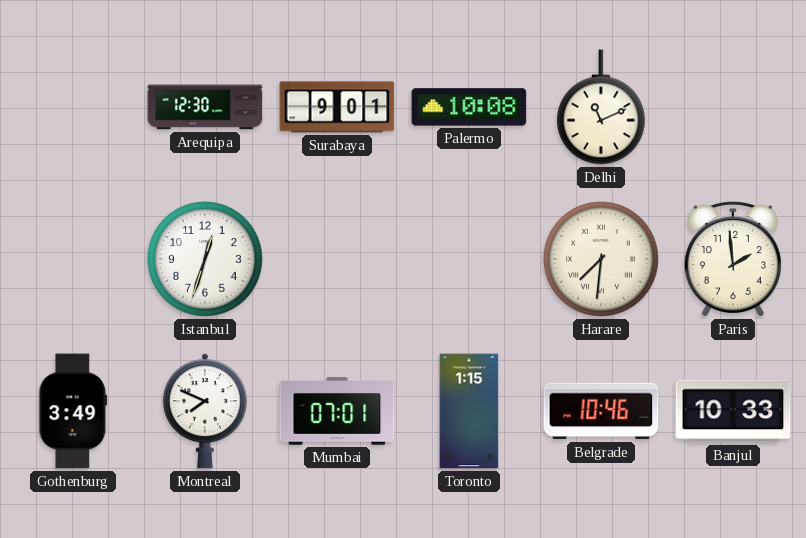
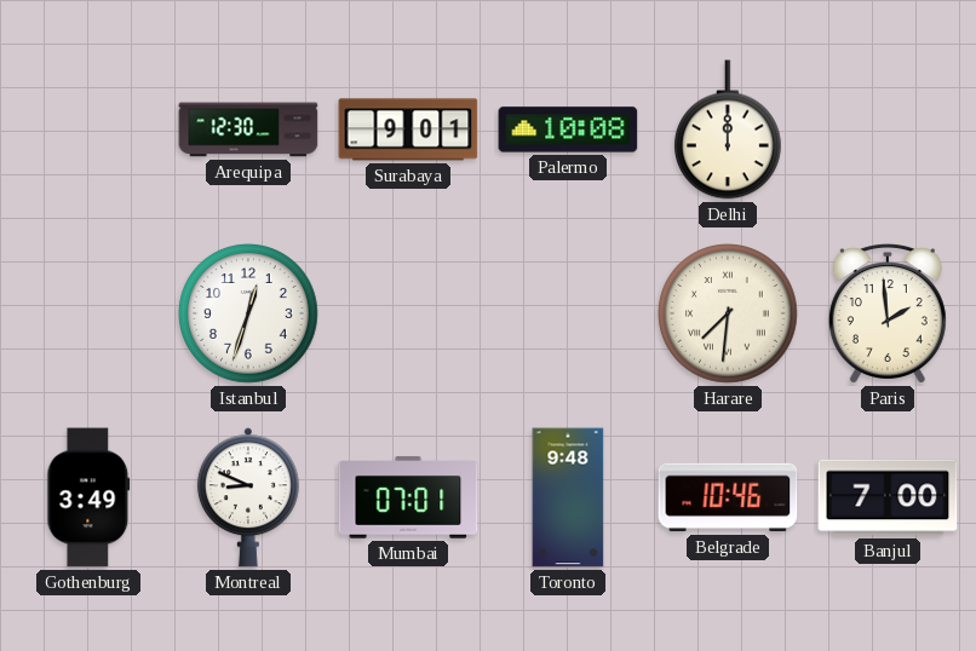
Delhi: 11:11 -> 12:00
Montreal: 7:49 -> 8:49
Toronto: 1:15 -> 9:48
Banjul: 10:33 -> 7:00
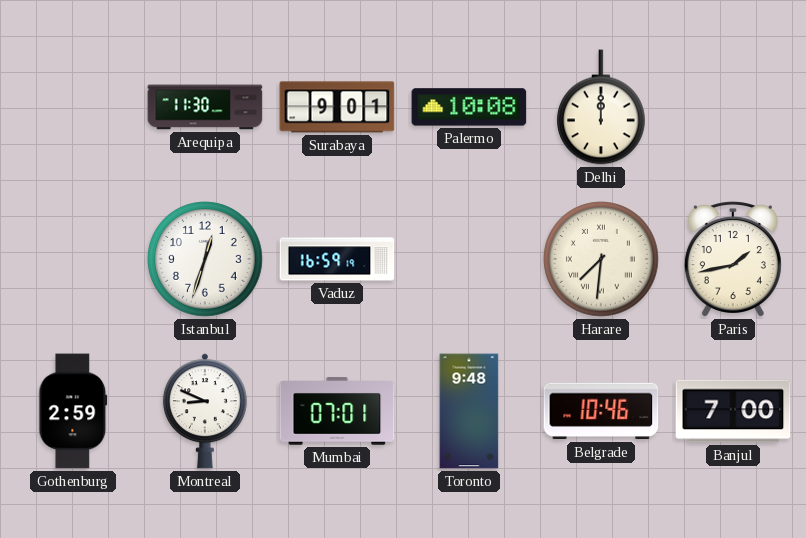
Arequipa: 12:30 -> 11:30
Vaduz: none -> 16:59
Paris: 1:59 -> 1:43
Gothenburg: 3:49 -> 2:59
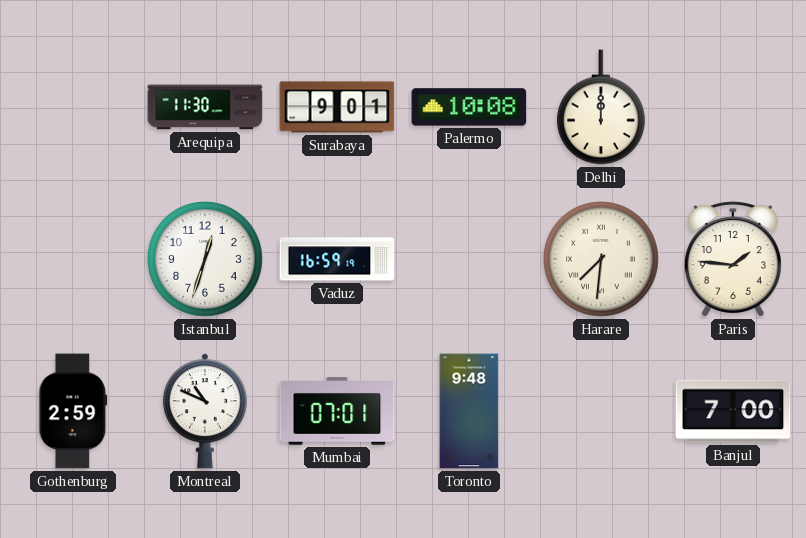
Paris: 1:43 -> 1:46
Montreal: 8:49 -> 10:49
Belgrade: 10:46 -> none
